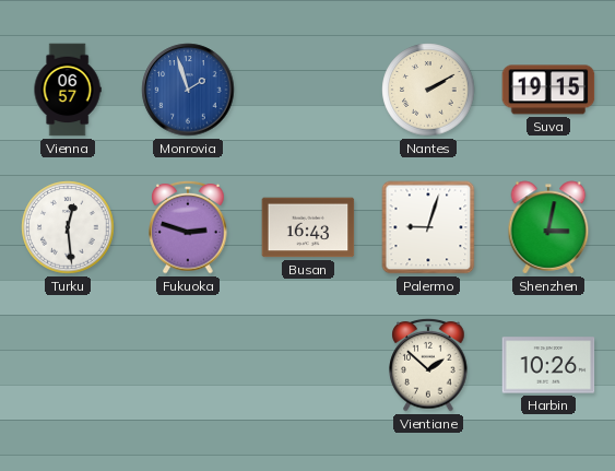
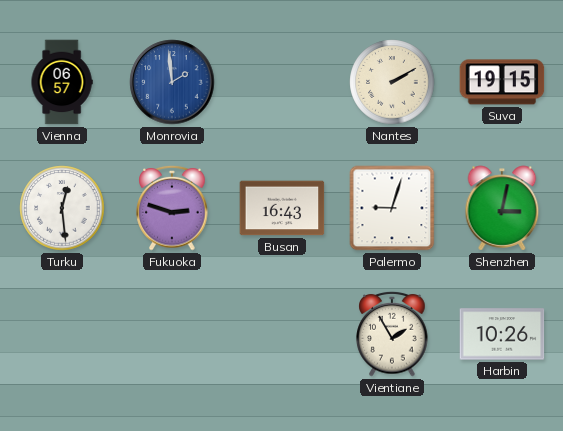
Monrovia: 1:57 -> 1:59
Vientiane: 1:52 -> 1:55
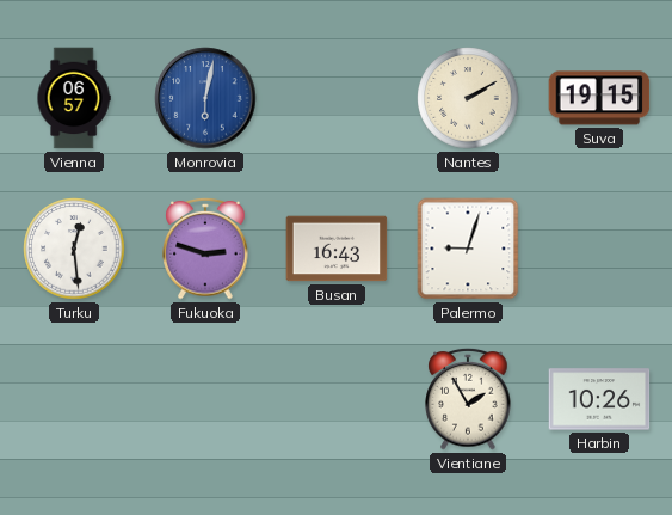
Monrovia: 1:59 -> 6:02
Shenzhen: 3:02 -> none
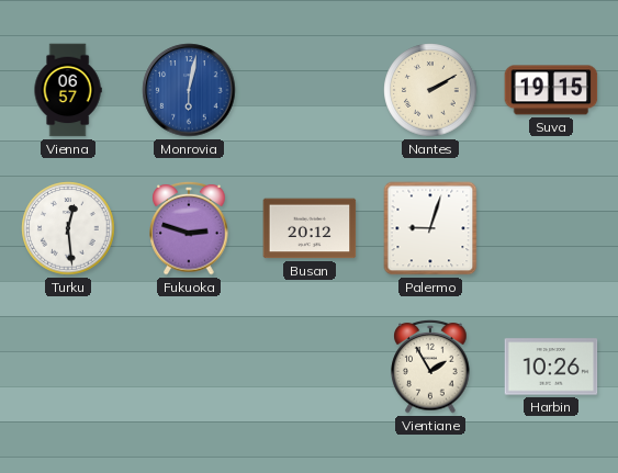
Busan: 16:43 -> 20:12
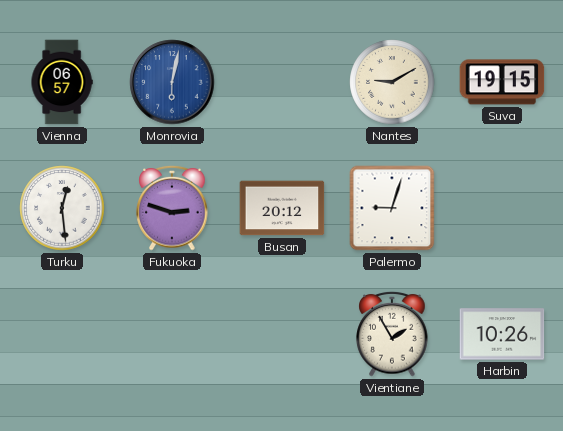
Nantes: 2:10 -> 9:10
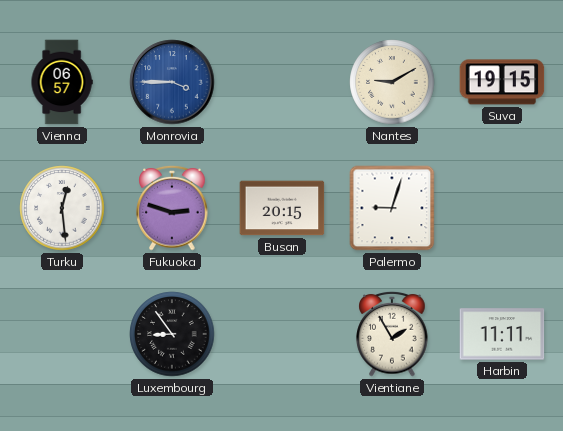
Monrovia: 6:02 -> 3:45
Busan: 20:12 -> 20:15
Luxembourg: none -> 8:54
Harbin: 10:26 -> 11:11
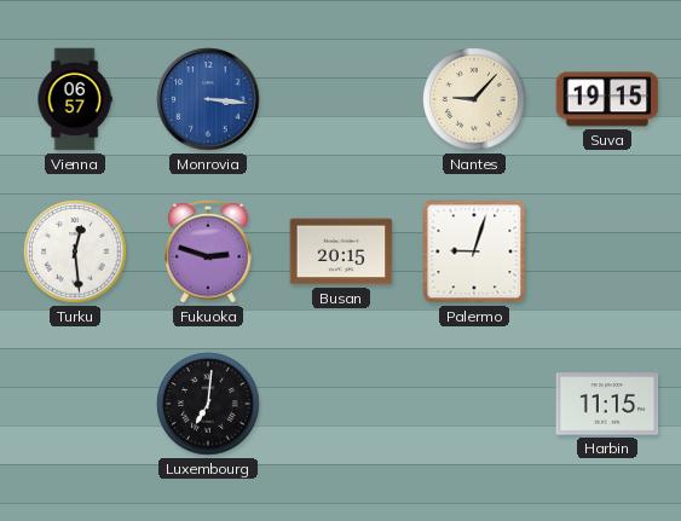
Monrovia: 3:45 -> 3:16
Nantes: 9:10 -> 9:07
Luxembourg: 8:54 -> 7:01
Vientiane: 1:55 -> none
Harbin: 11:11 -> 11:15
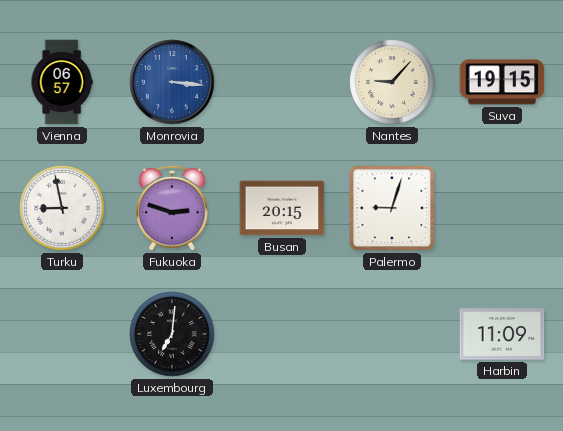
Turku: 12:29 -> 8:58
Harbin: 11:15 -> 11:09
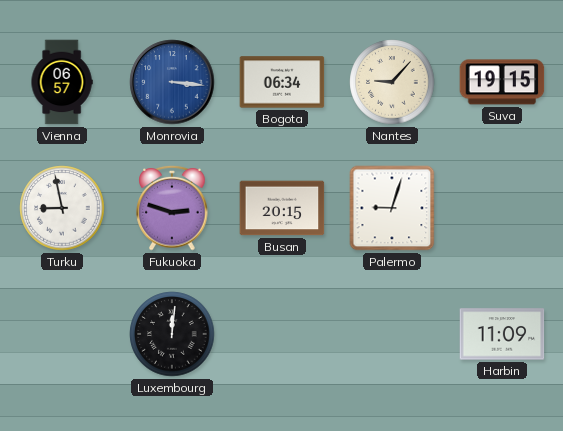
Bogota: none -> 06:34
Luxembourg: 7:01 -> 12:01
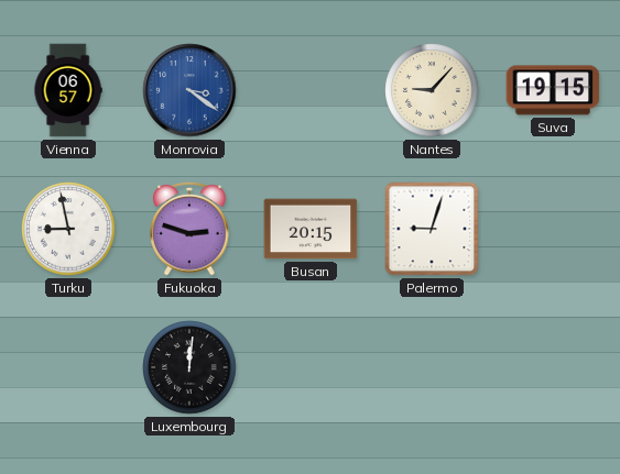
Monrovia: 3:16 -> 3:21
Bogota: 06:34 -> none
Harbin: 11:09 -> none
